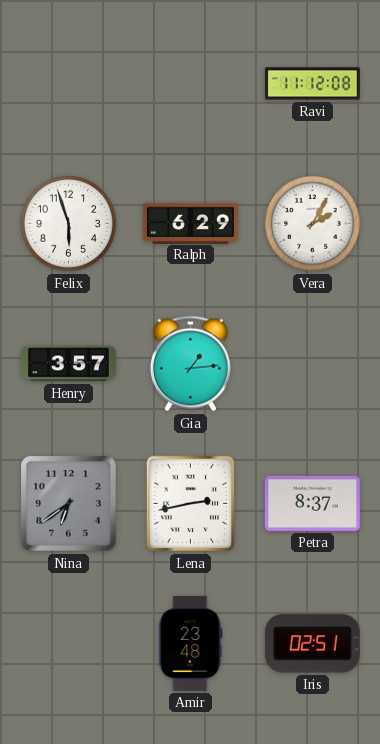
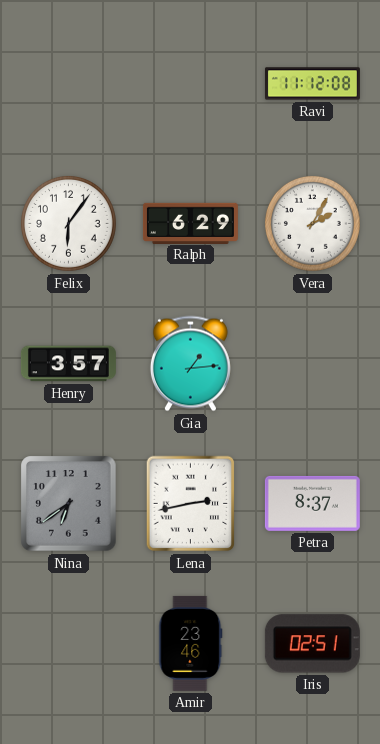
Felix: 5:57 -> 6:06
Amir: 23:48 -> 23:46
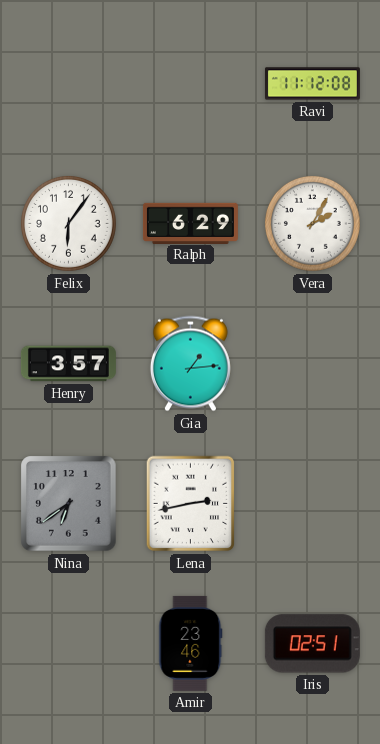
Petra: 8:37 -> none
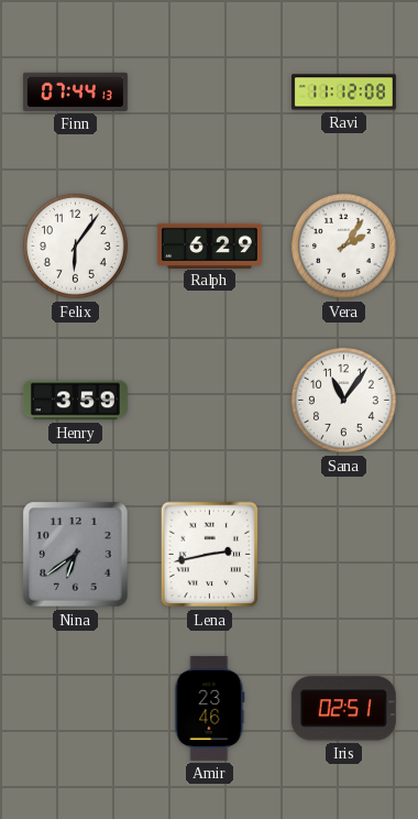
Finn: none -> 07:44
Vera: 2:05 -> 2:06
Henry: 3:57 -> 3:59
Gia: 1:14 -> none
Sana: none -> 11:06
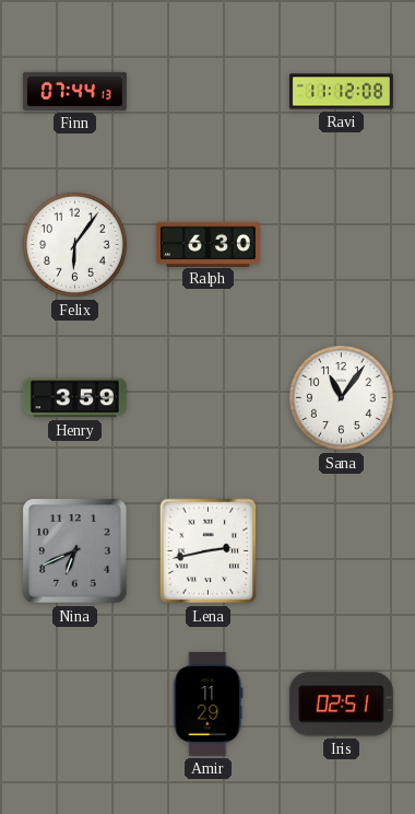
Ralph: 6:29 -> 6:30
Vera: 2:06 -> none
Nina: 6:39 -> 6:41
Amir: 23:46 -> 11:29
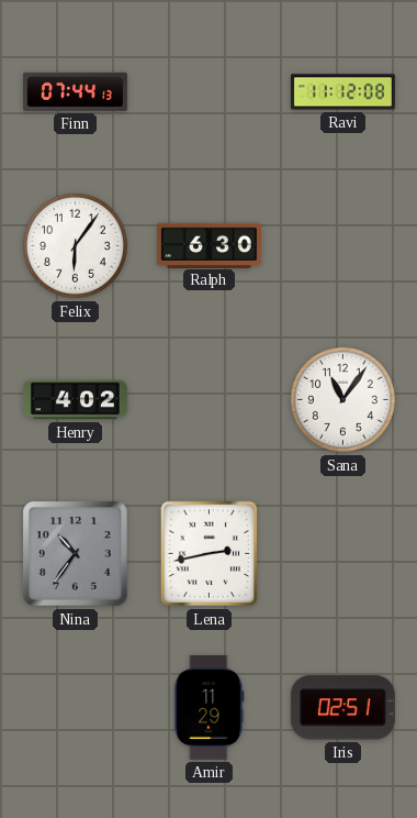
Henry: 3:59 -> 4:02
Nina: 6:41 -> 10:36
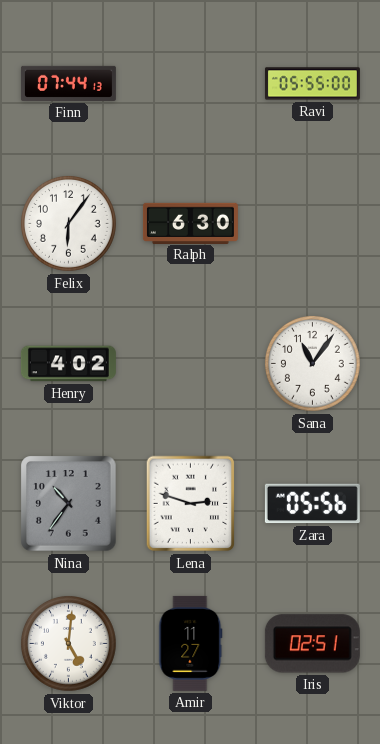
Ravi: 11:12 -> 05:55
Lena: 2:43 -> 2:48
Zara: none -> 05:56
Viktor: none -> 5:01
Amir: 11:29 -> 11:27
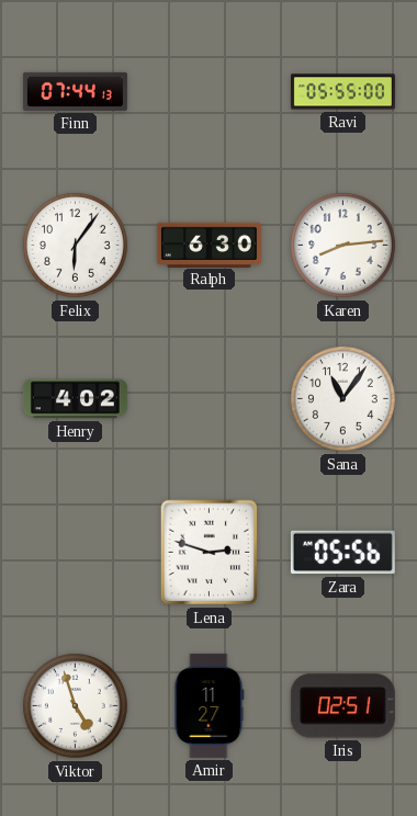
Karen: none -> 8:14
Nina: 10:36 -> none
Viktor: 5:01 -> 4:57
